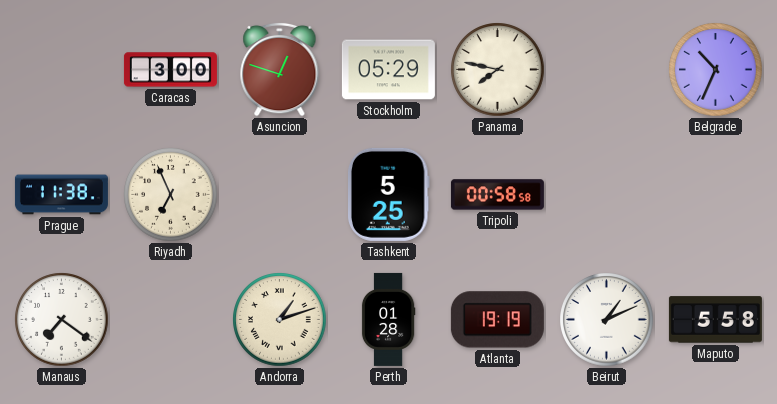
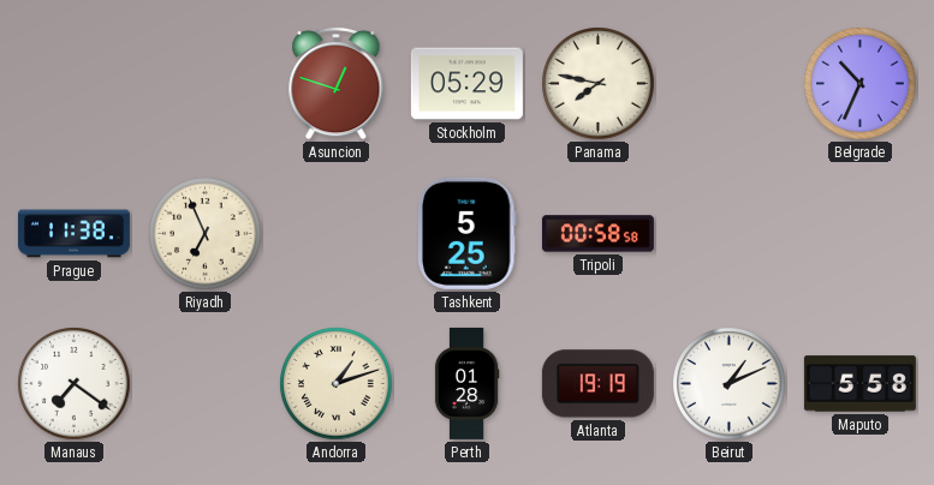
Caracas: 3:00 -> none
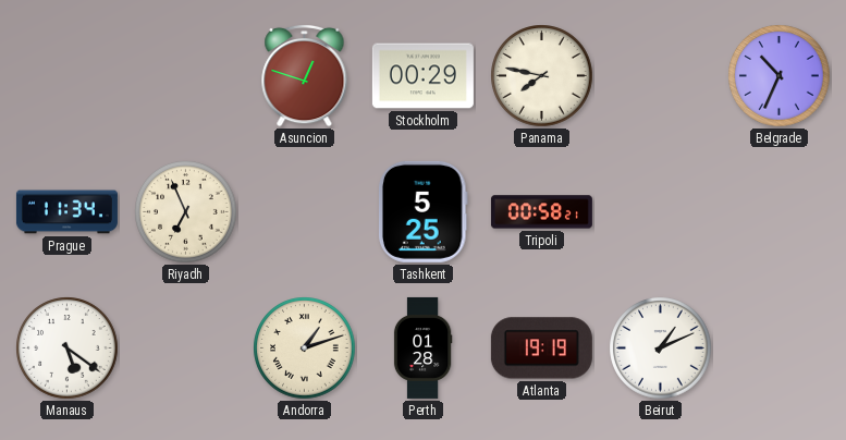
Stockholm: 05:29 -> 00:29
Prague: 11:38 -> 11:34
Tripoli: 00:58:58 -> 00:58:21
Manaus: 7:21 -> 5:21
Maputo: 5:58 -> none
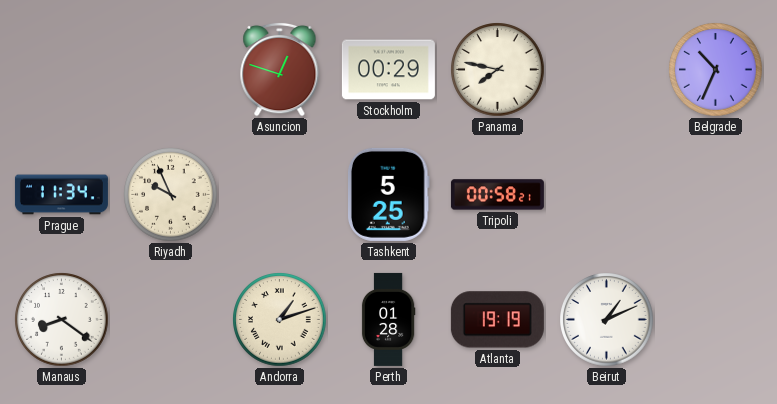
Riyadh: 6:56 -> 9:56
Manaus: 5:21 -> 8:21
